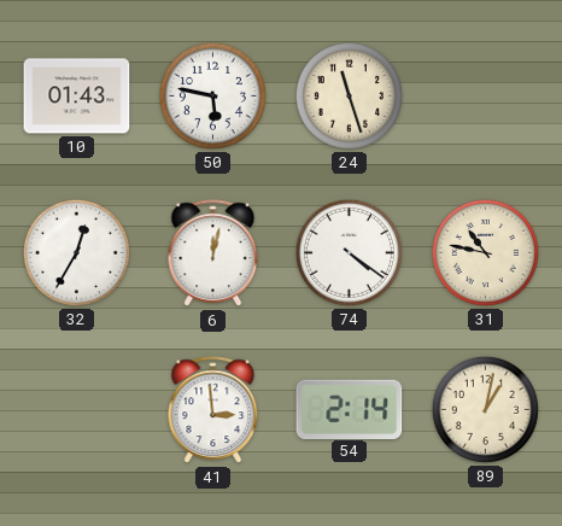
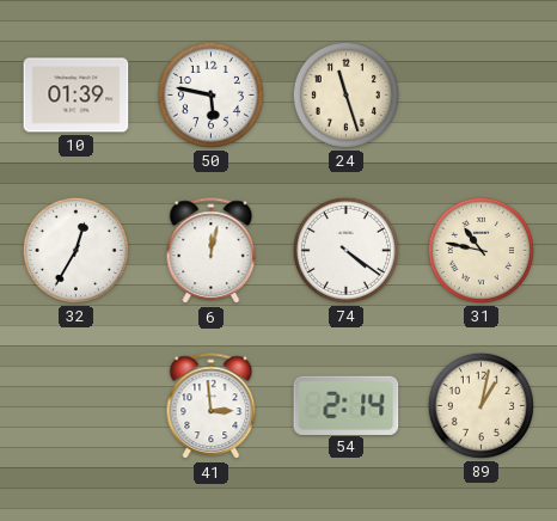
10: 01:43 -> 01:39
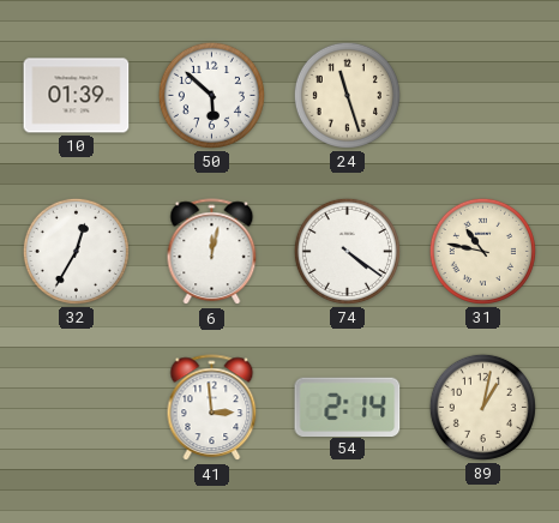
50: 5:47 -> 5:52
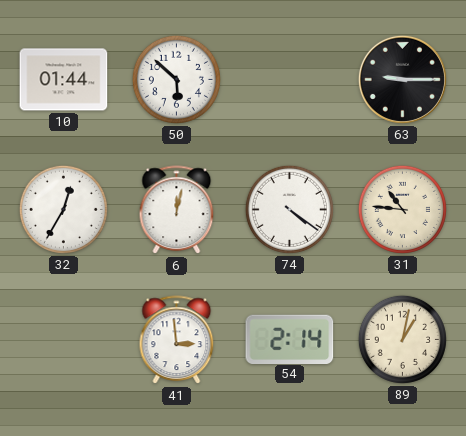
10: 01:39 -> 01:44
24: 11:27 -> none
63: none -> 9:15
31: 10:47 -> 10:46
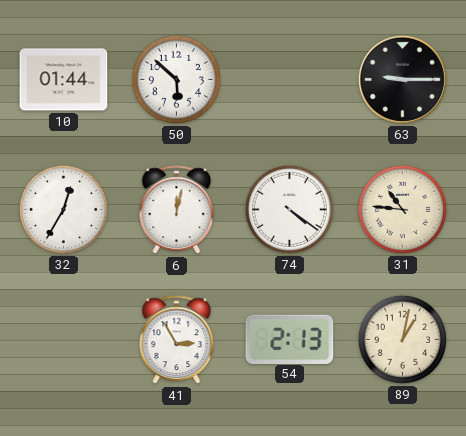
41: 2:59 -> 2:55
54: 2:14 -> 2:13
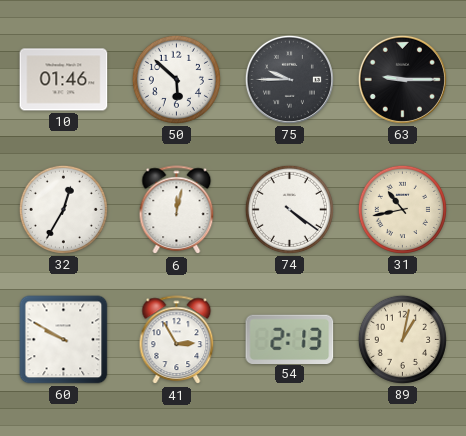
10: 01:44 -> 01:46
75: none -> 9:45
31: 10:46 -> 10:43
60: none -> 9:50
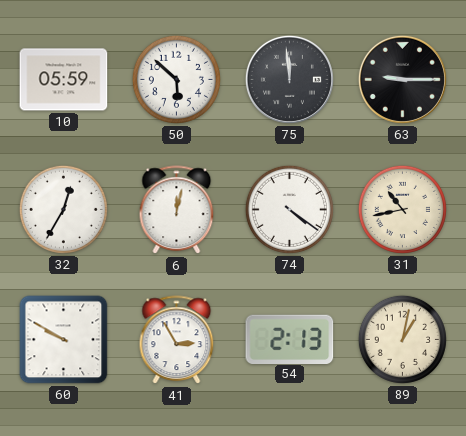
10: 01:46 -> 05:59
75: 9:45 -> 11:59
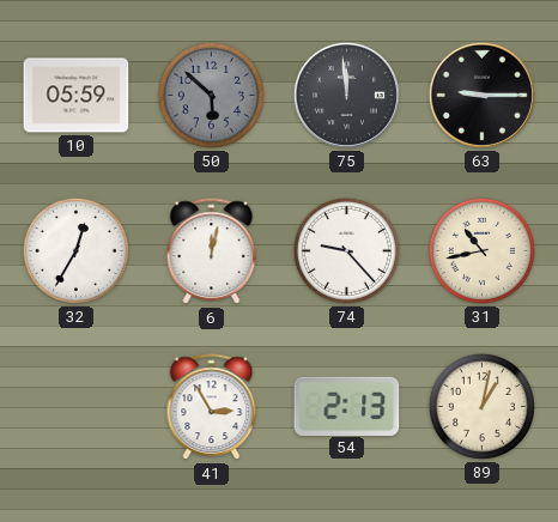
50 dial: white -> grey
74: 4:21 -> 9:23
60: 9:50 -> none
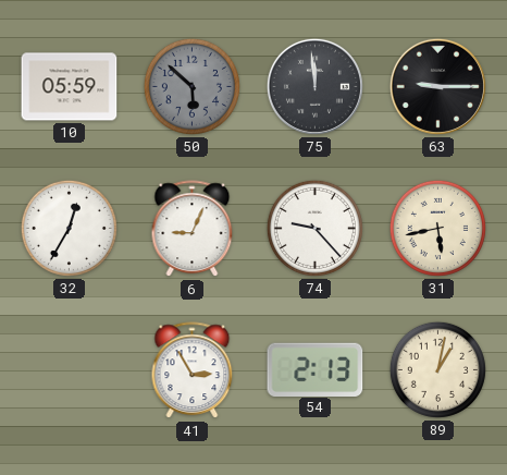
6: 12:02 -> 9:04
31: 10:43 -> 5:43
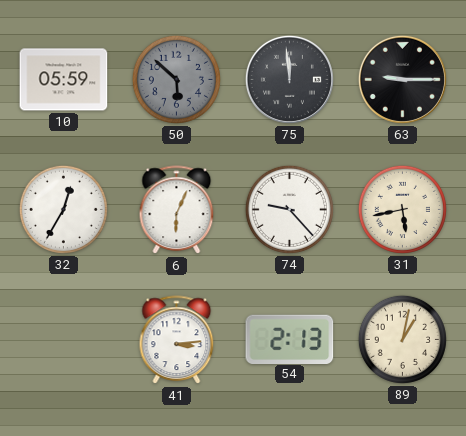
6: 9:04 -> 6:04
41: 2:55 -> 3:14
